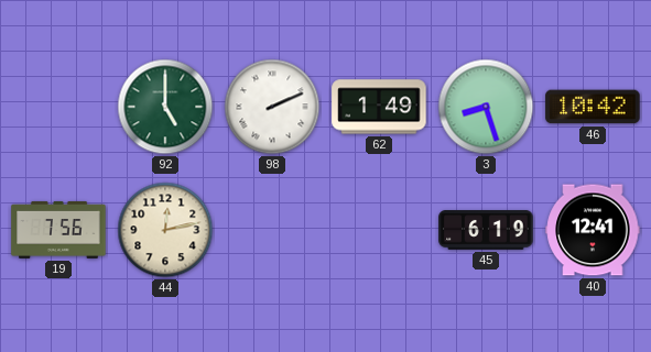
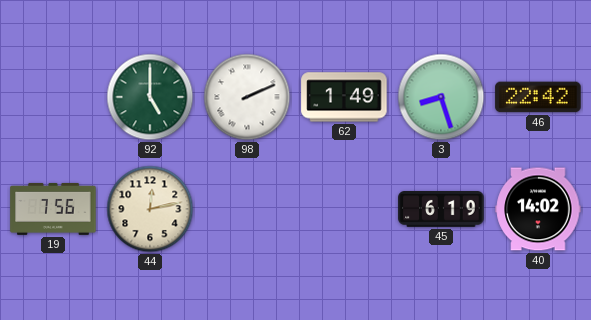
46: 10:42 -> 22:42
40: 12:41 -> 14:02
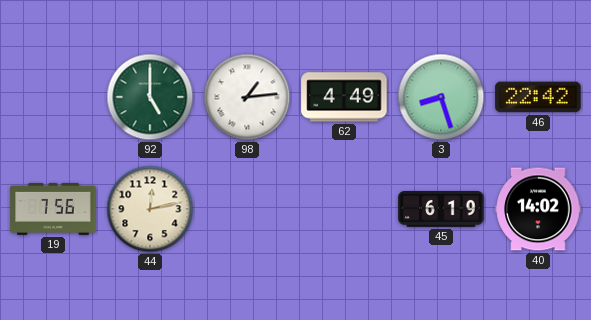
98: 2:11 -> 1:14
62: 1:49 -> 4:49
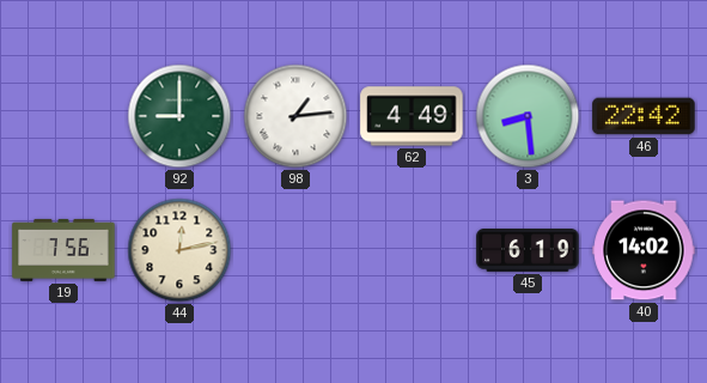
92: 5:00 -> 9:00
3: 8:27 -> 8:29
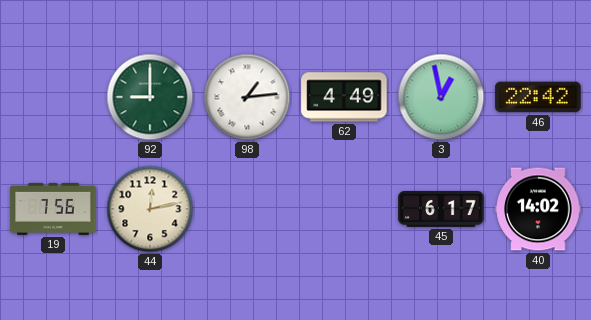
3: 8:29 -> 12:58
45: 6:19 -> 6:17
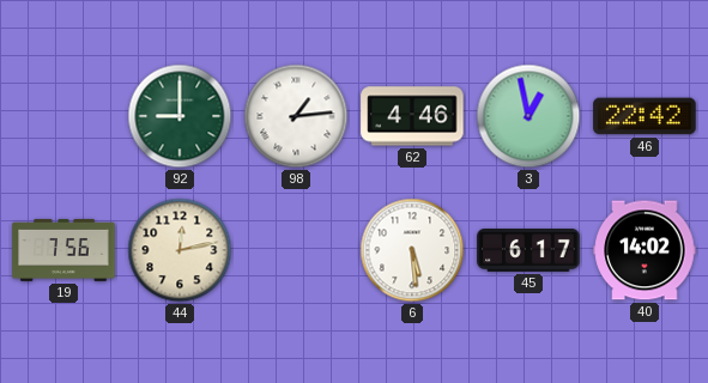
62: 4:49 -> 4:46
6: none -> 5:29
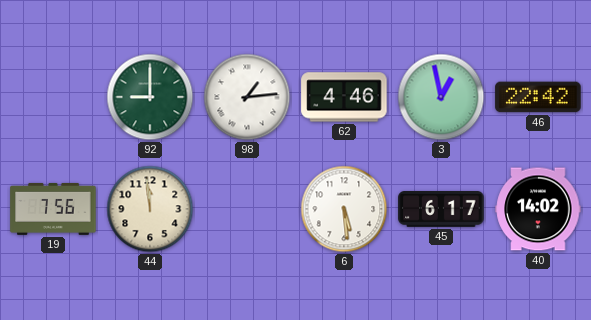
44: 12:13 -> 11:59
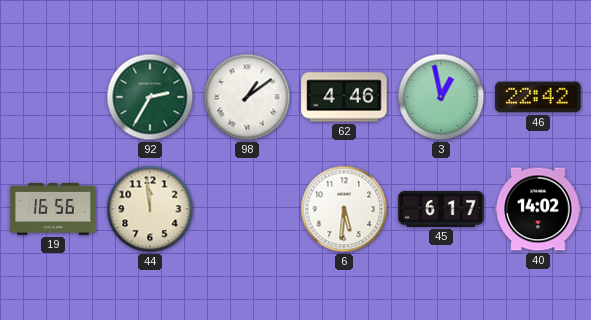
92: 9:00 -> 2:35
98: 1:14 -> 1:09
19: 7:56 -> 16:56
6: 5:29 -> 5:31
